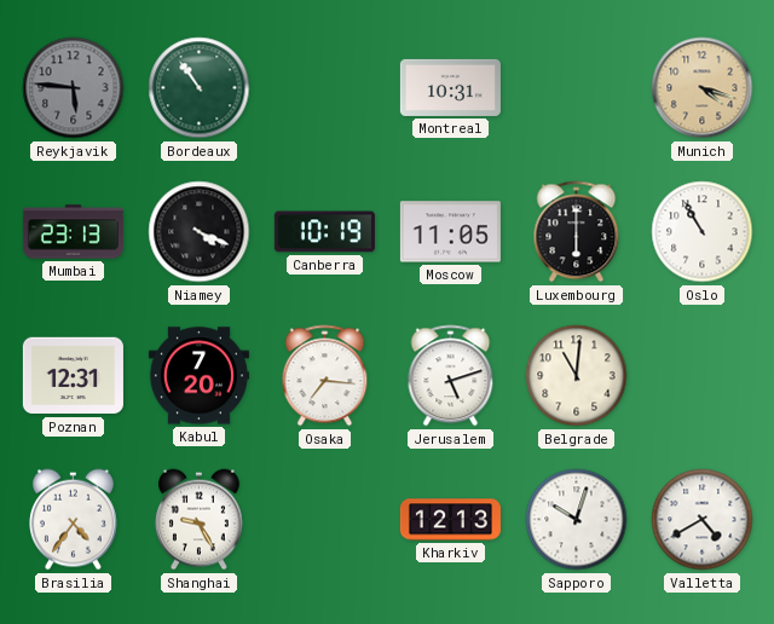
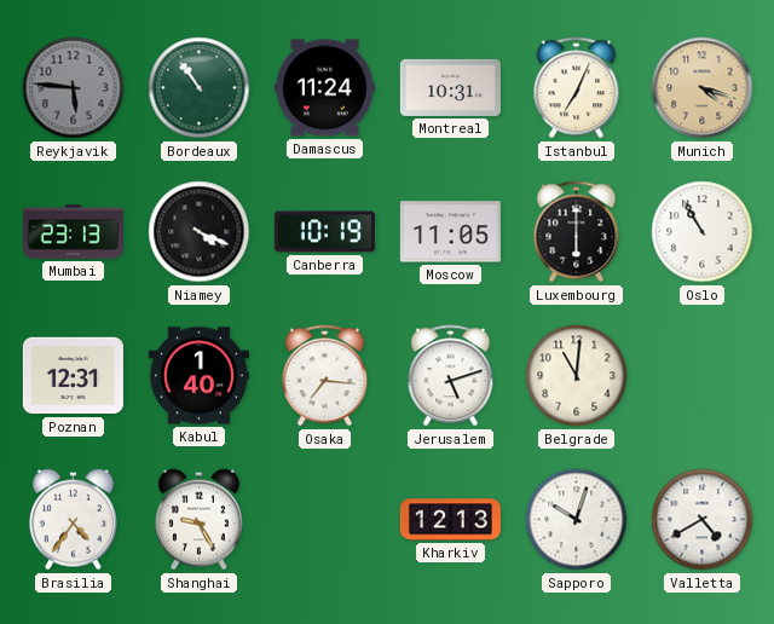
Damascus: none -> 11:24
Istanbul: none -> 7:04
Kabul: 7:20 -> 1:40
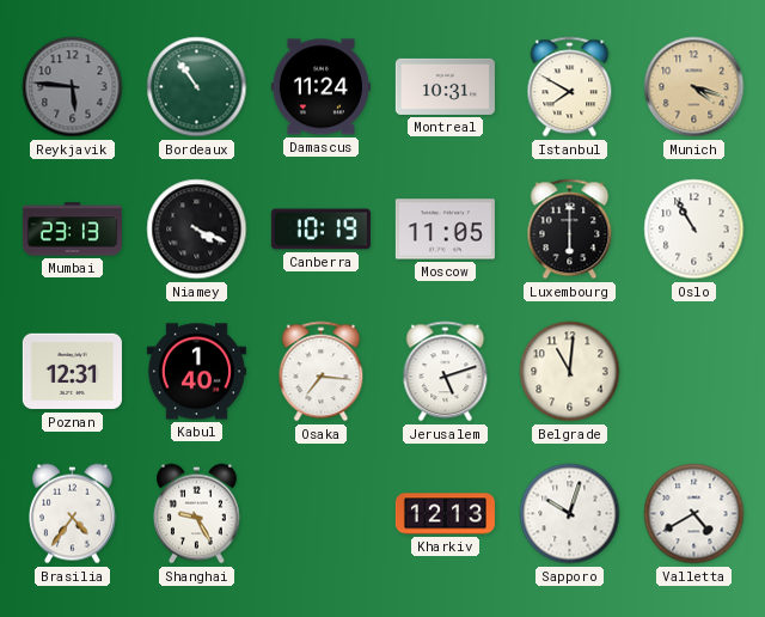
Istanbul: 7:04 -> 7:50
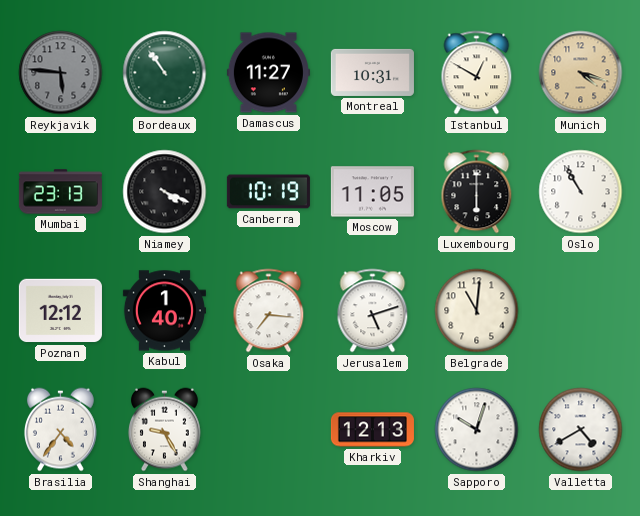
Damascus: 11:24 -> 11:27
Istanbul: 7:50 -> 12:50
Poznan: 12:31 -> 12:12
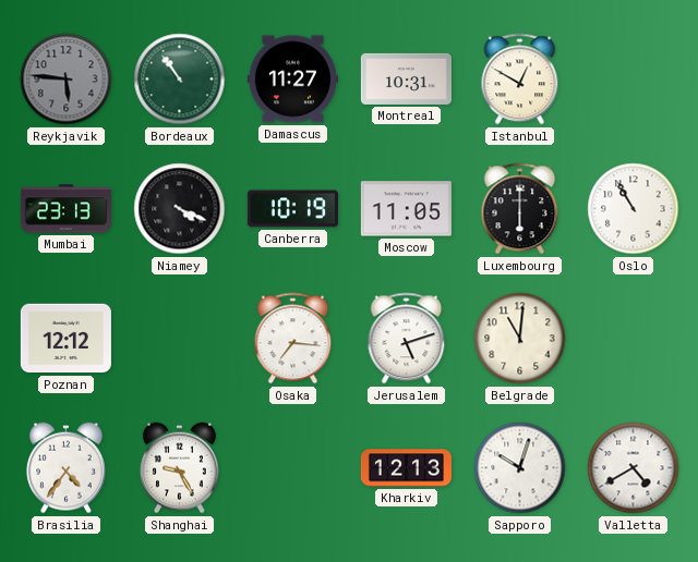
Munich: 4:18 -> none
Kabul: 1:40 -> none
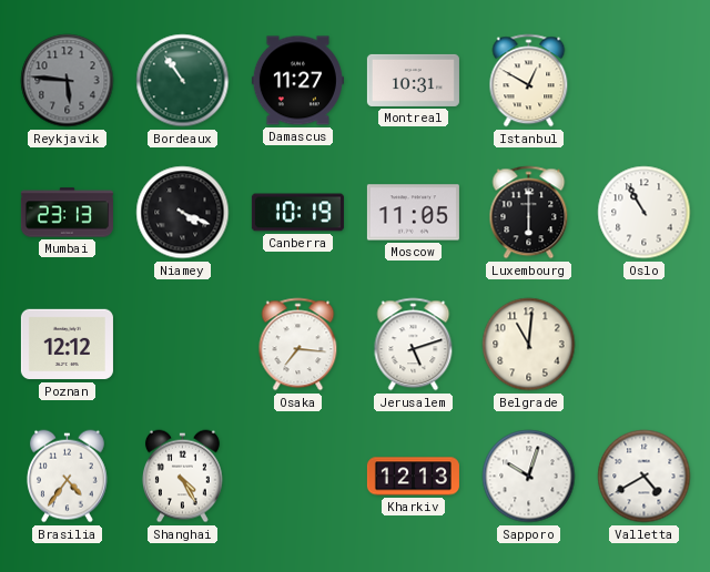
Shanghai: 9:25 -> 4:25
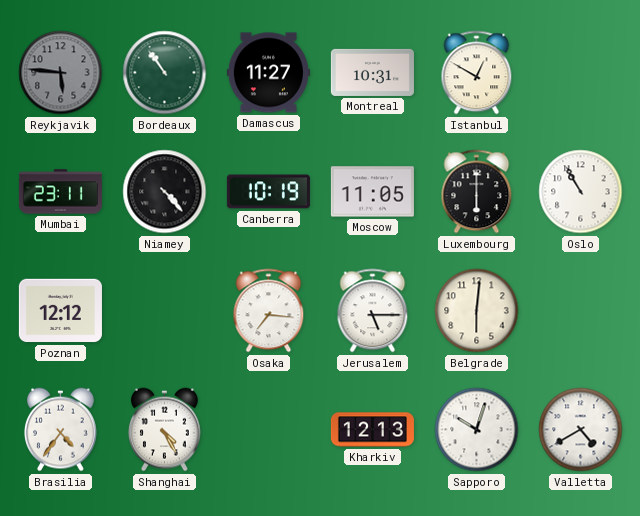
Mumbai: 23:13 -> 23:11
Niamey: 4:19 -> 4:23
Jerusalem: 5:12 -> 5:15
Belgrade: 11:01 -> 6:01
